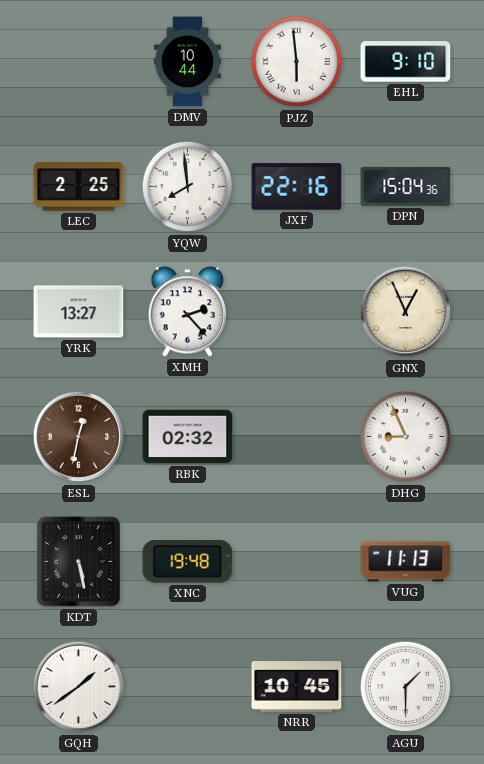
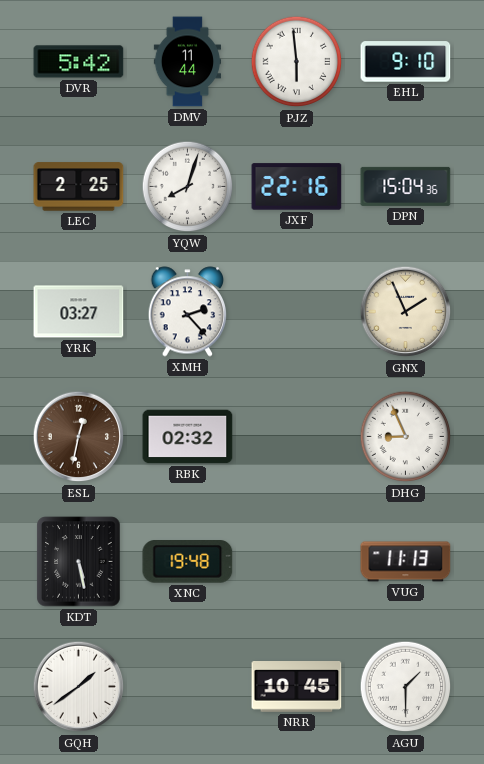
DVR: none -> 5:42
DMV: 10:44 -> 11:44
YQW: 7:59 -> 8:03
YRK: 13:27 -> 03:27
GNX: 12:56 -> 1:56
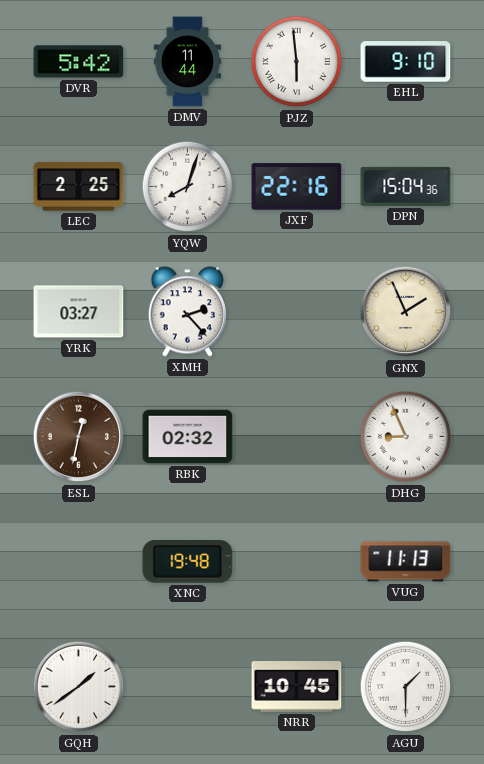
KDT: 5:28 -> none
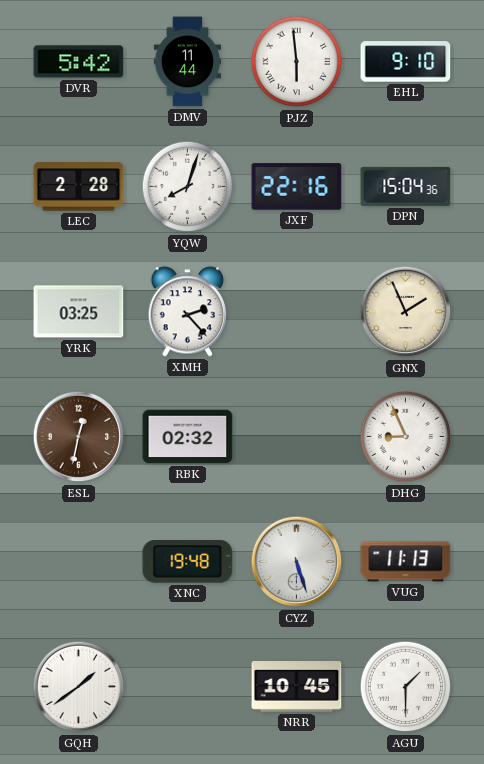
LEC: 2:25 -> 2:28
YRK: 03:27 -> 03:25
CYZ: none -> 5:27
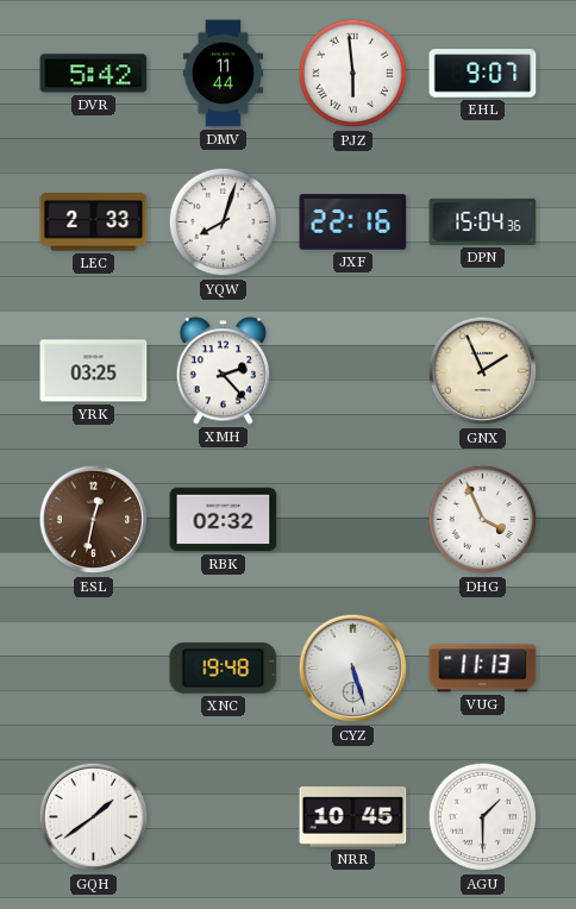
EHL: 9:10 -> 9:07
LEC: 2:28 -> 2:33
DHG: 8:56 -> 3:56
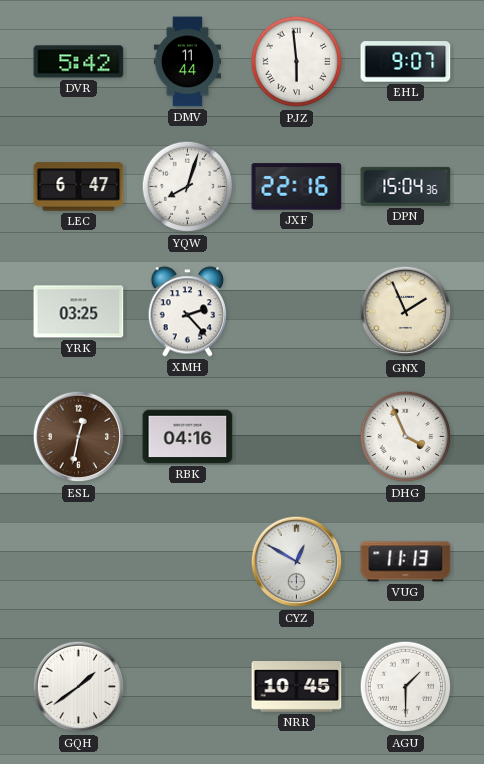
LEC: 2:33 -> 6:47
RBK: 02:32 -> 04:16
XNC: 19:48 -> none
CYZ: 5:27 -> 12:50
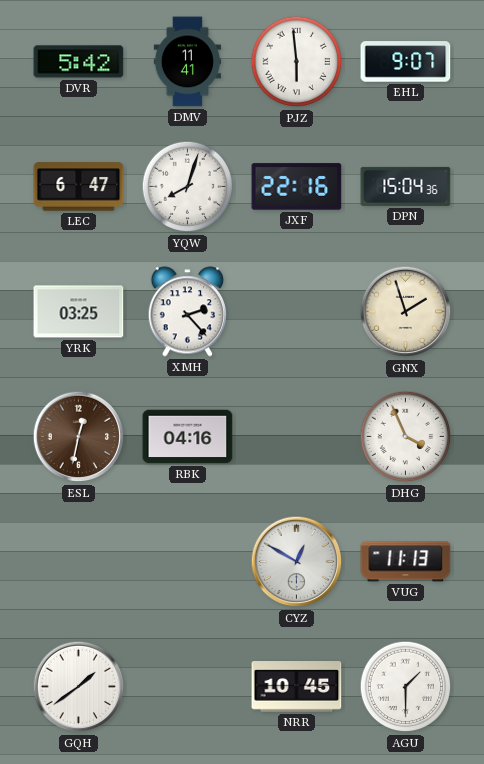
DMV: 11:44 -> 11:41
GNX: 1:56 -> 1:57
